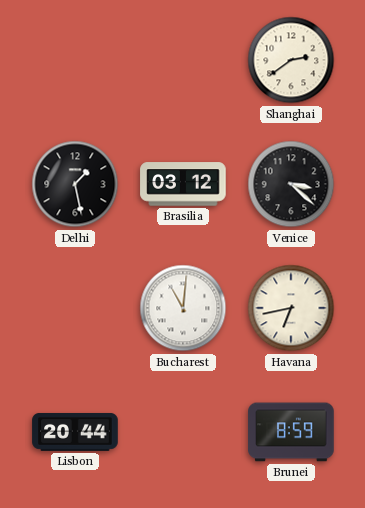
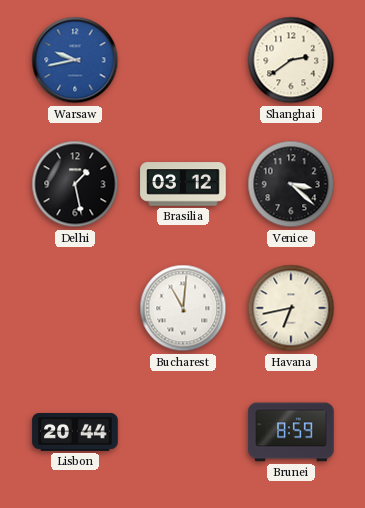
Warsaw: none -> 9:43
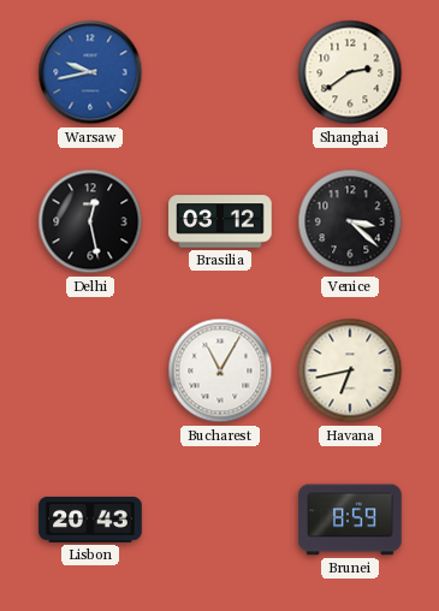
Delhi: 1:28 -> 12:28
Bucharest: 11:01 -> 11:05
Lisbon: 20:44 -> 20:43
